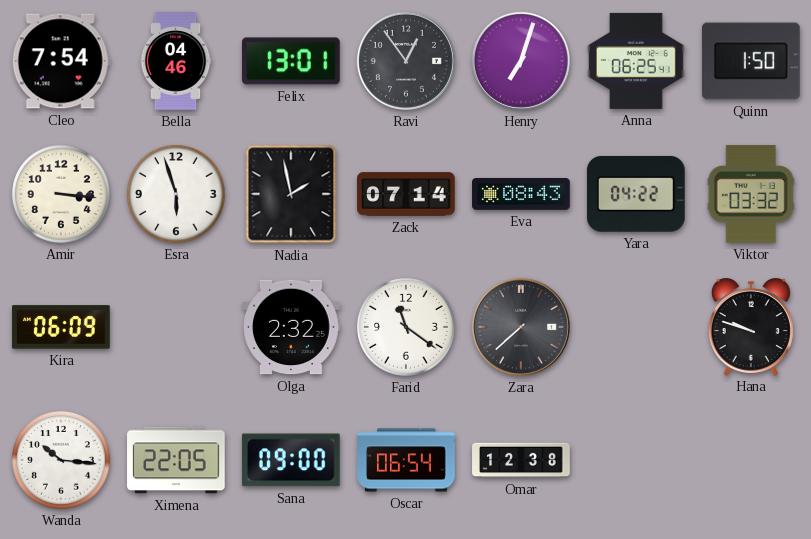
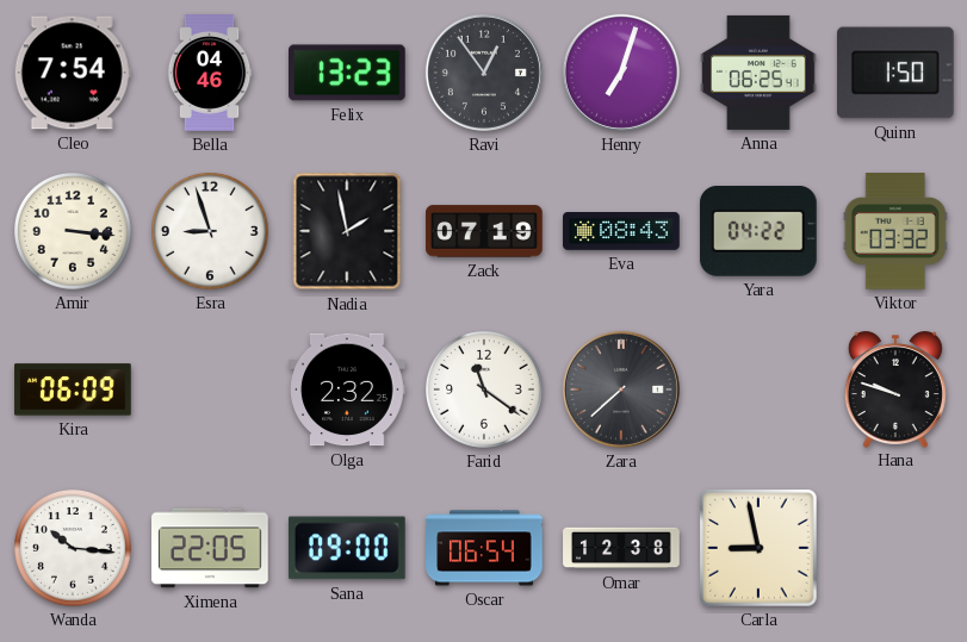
Felix: 13:01 -> 13:23
Esra: 5:57 -> 8:57
Zack: 07:14 -> 07:19
Carla: none -> 8:58
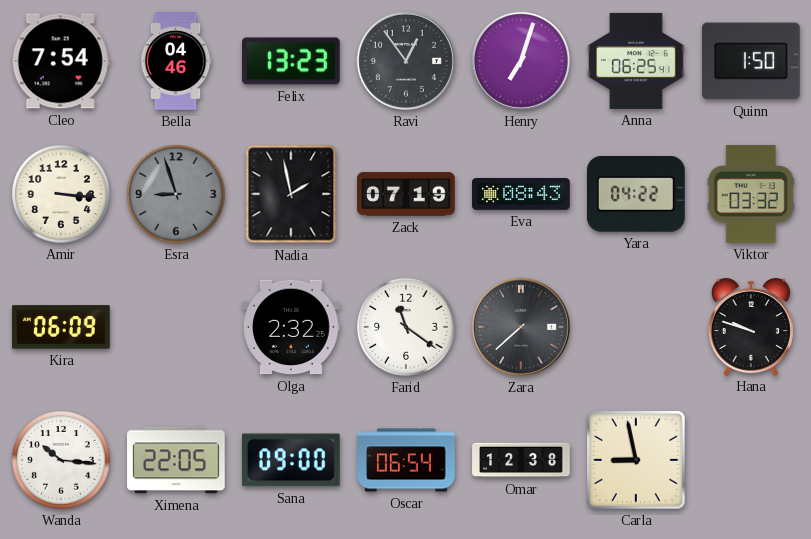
Esra dial: white -> grey
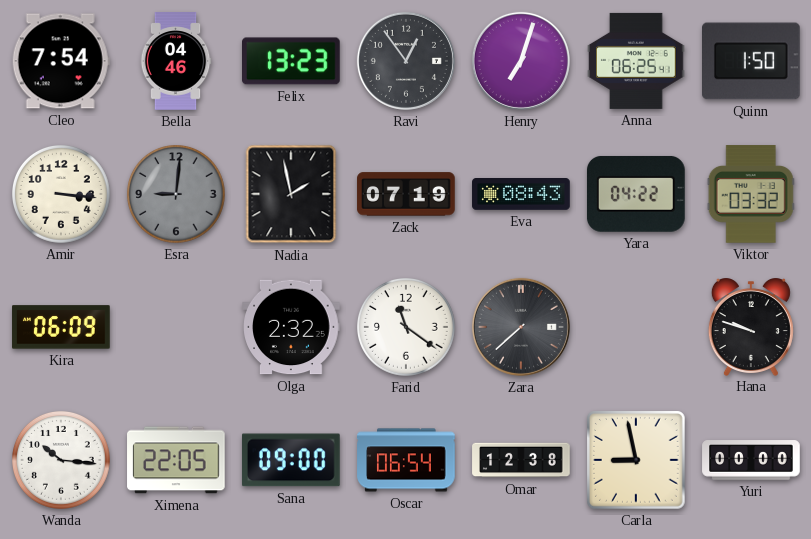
Esra: 8:57 -> 9:01
Yuri: none -> 00:00
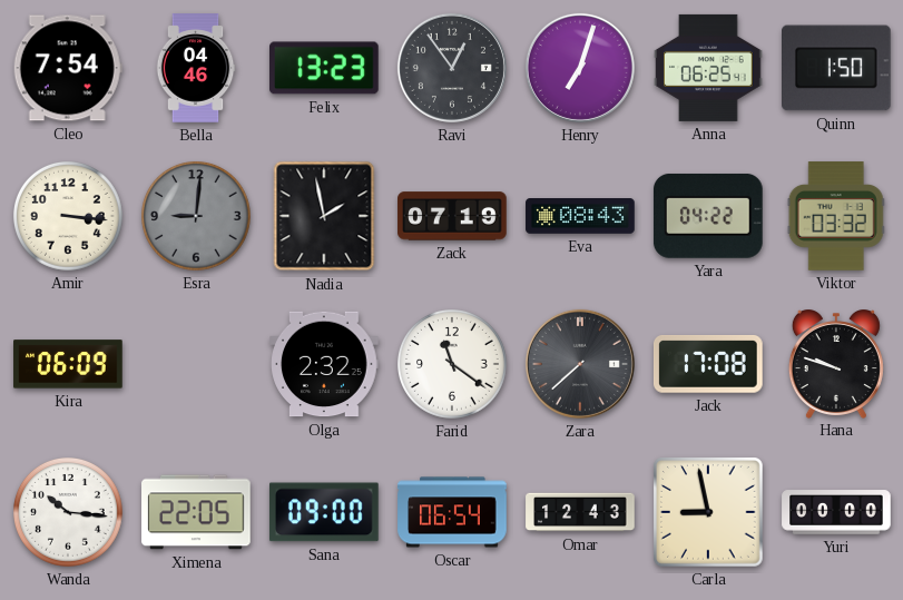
Jack: none -> 17:08
Omar: 12:38 -> 12:43
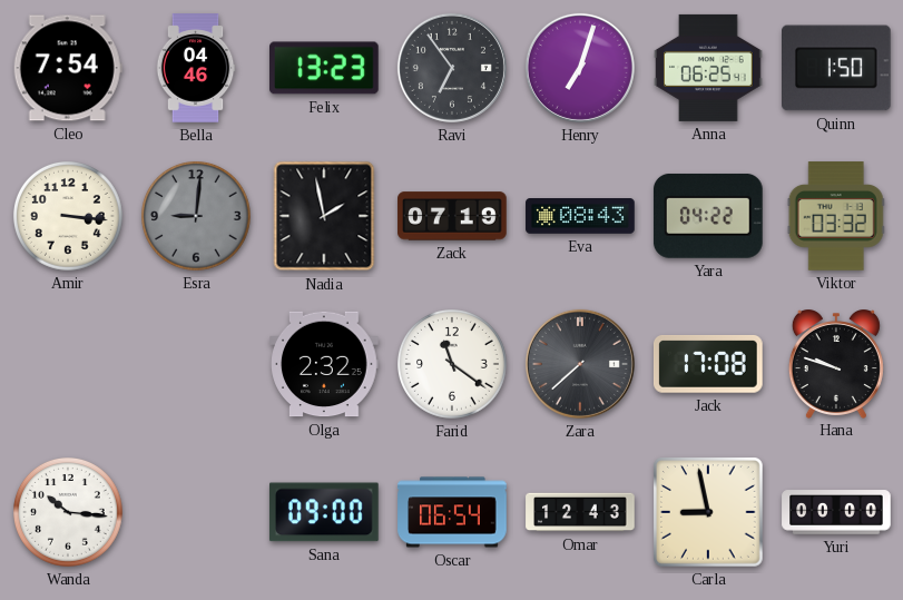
Ravi: 12:54 -> 6:54
Kira: 06:09 -> none
Ximena: 22:05 -> none
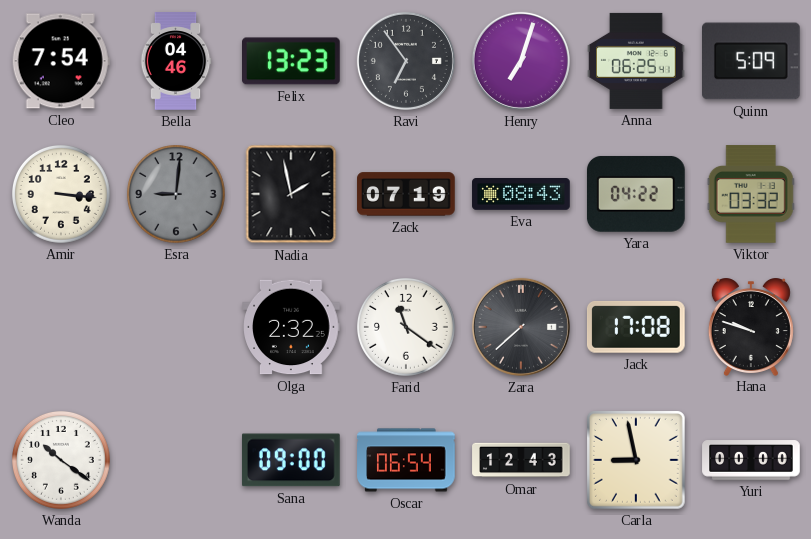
Quinn: 1:50 -> 5:09
Wanda: 10:16 -> 10:21
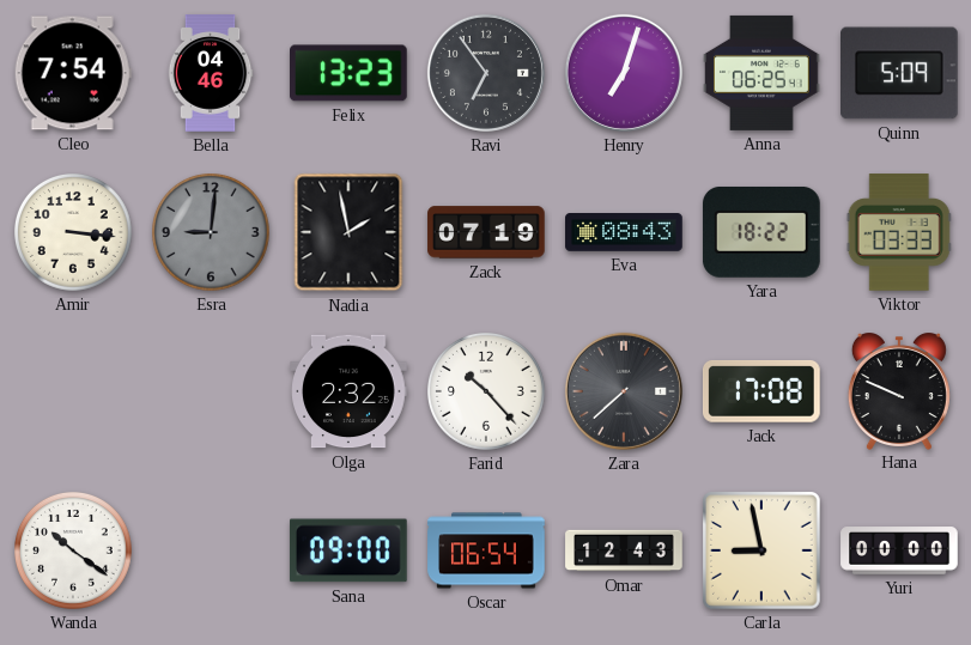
Yara: 04:22 -> 18:22
Viktor: 03:32 -> 03:33
Farid: 11:21 -> 10:23
Hana: 9:48 -> 9:49
